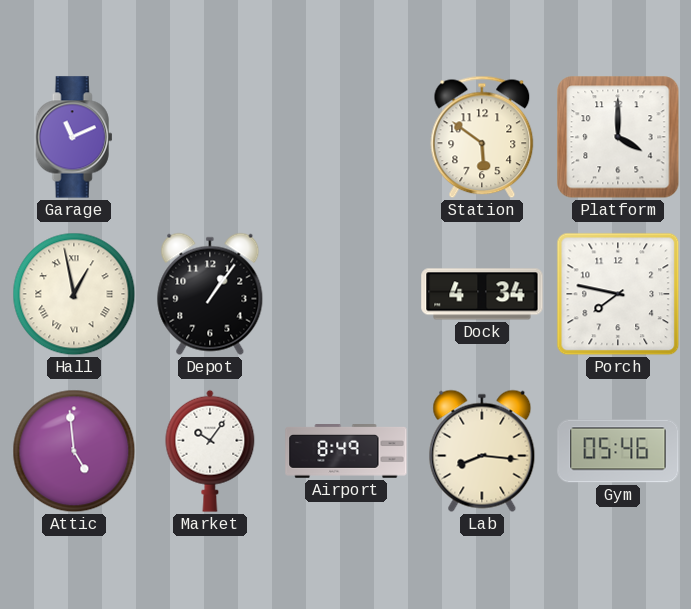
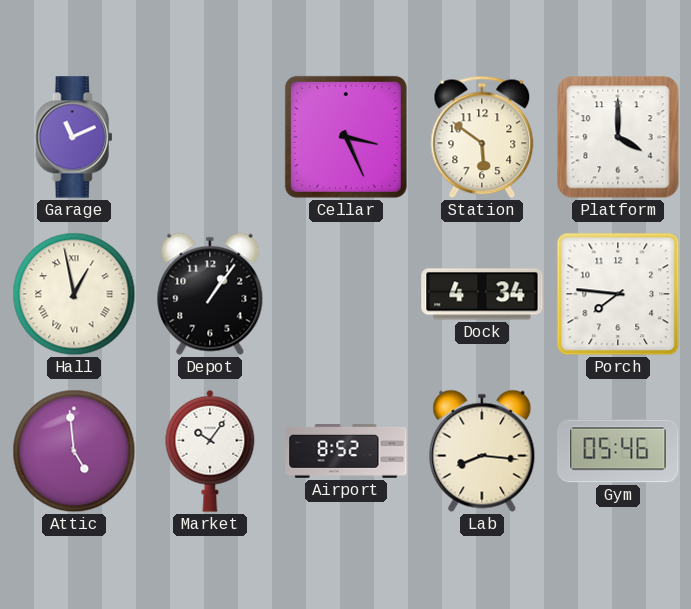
Cellar: none -> 3:26
Porch: 7:47 -> 7:46
Airport: 8:49 -> 8:52
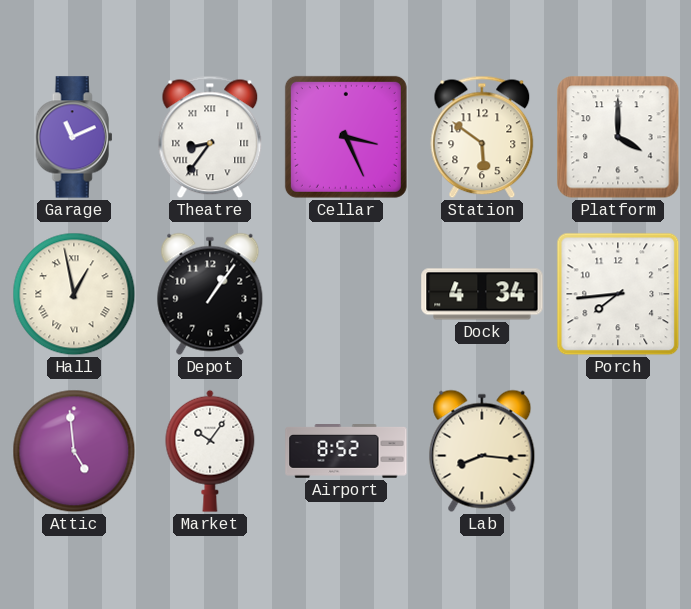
Theatre: none -> 8:36
Porch: 7:46 -> 7:44
Gym: 05:46 -> none
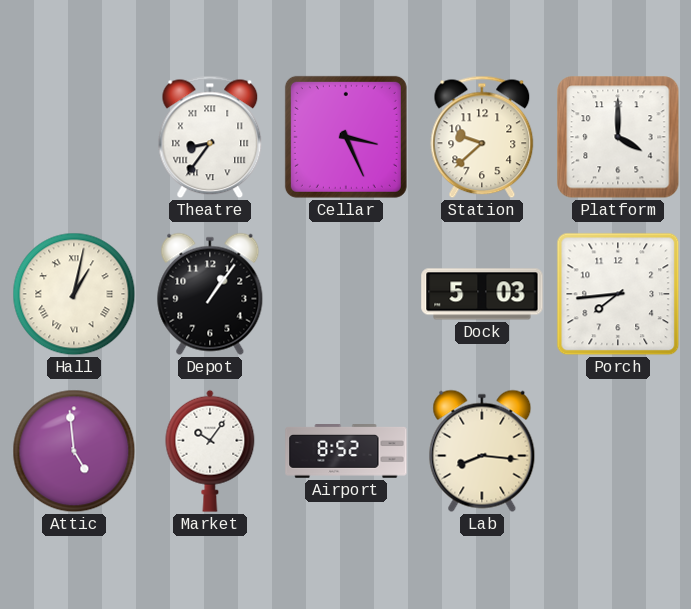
Garage: 11:11 -> none
Station: 5:51 -> 9:38
Hall: 12:58 -> 1:02
Dock: 4:34 -> 5:03
